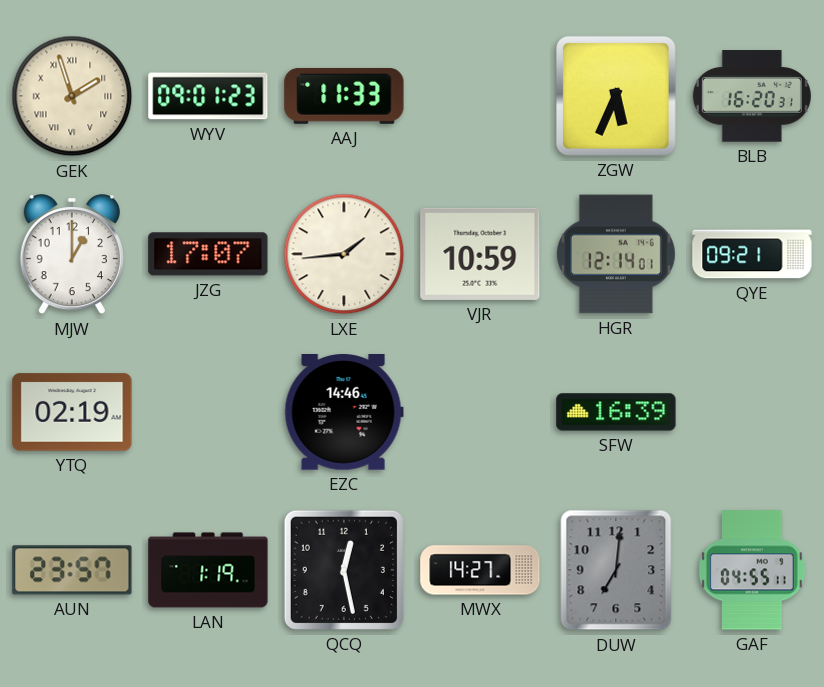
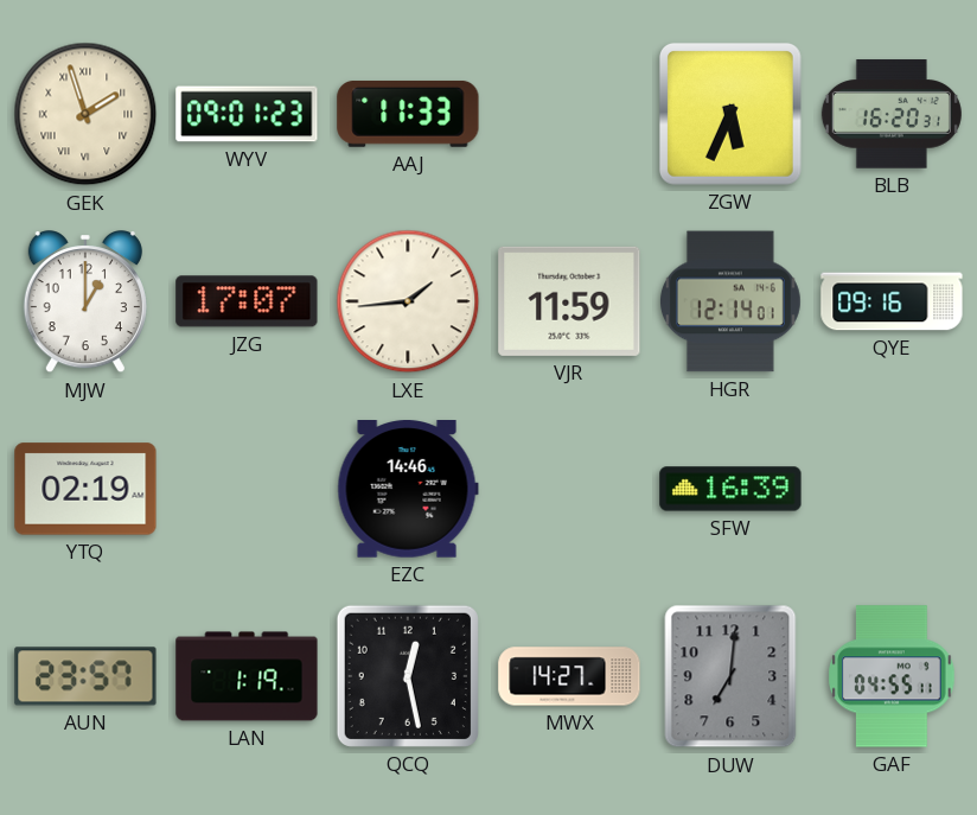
VJR: 10:59 -> 11:59
QYE: 09:21 -> 09:16
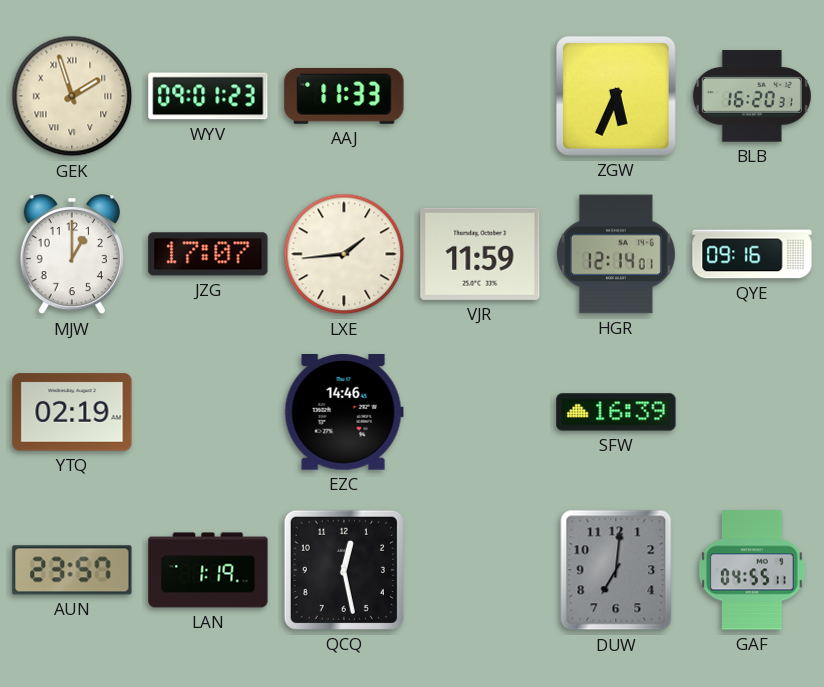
MWX: 14:27 -> none
